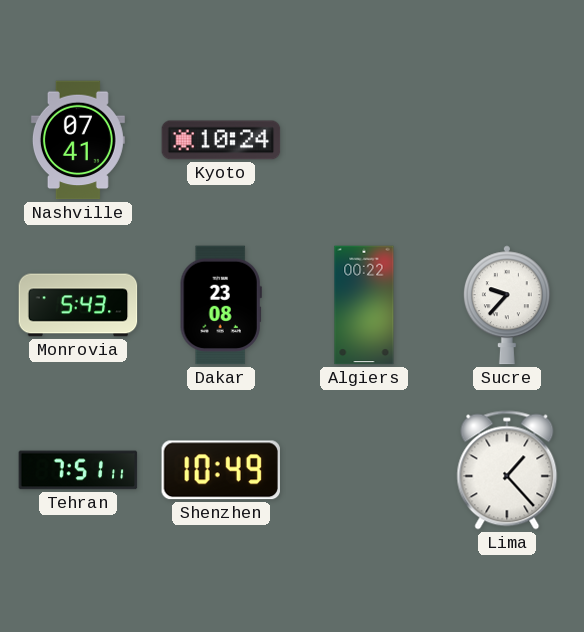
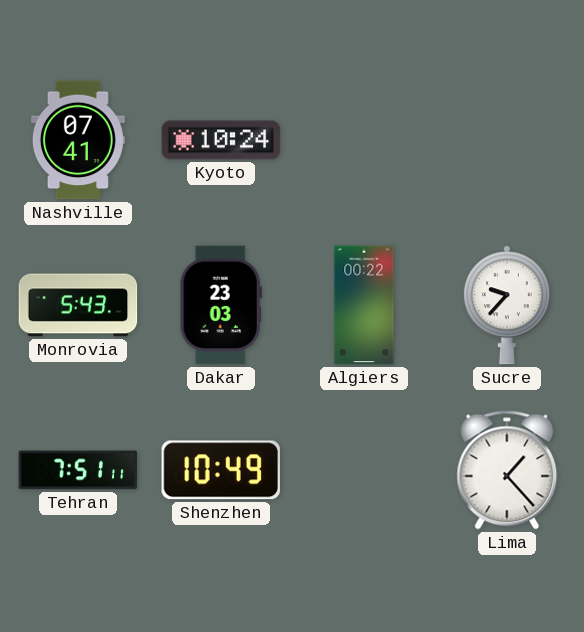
Dakar: 23:08 -> 23:03
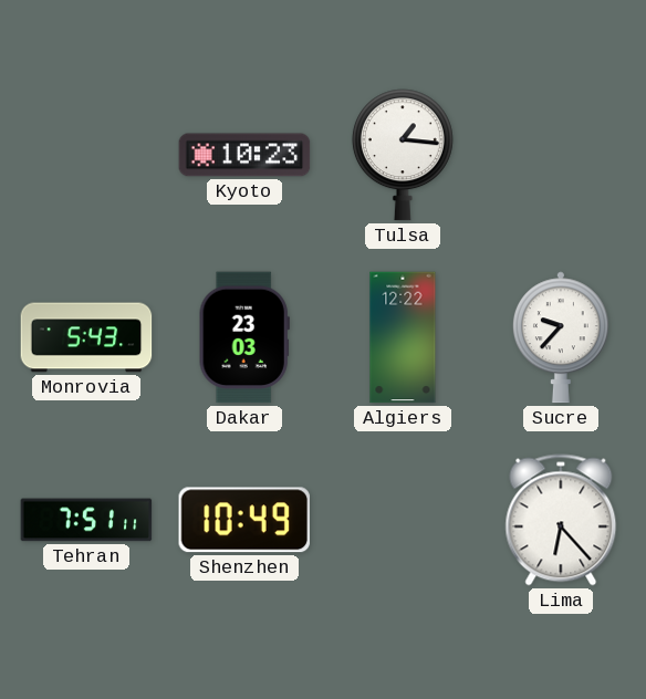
Nashville: 07:41 -> none
Kyoto: 10:24 -> 10:23
Tulsa: none -> 1:16
Algiers: 00:22 -> 12:22
Lima: 1:23 -> 6:23
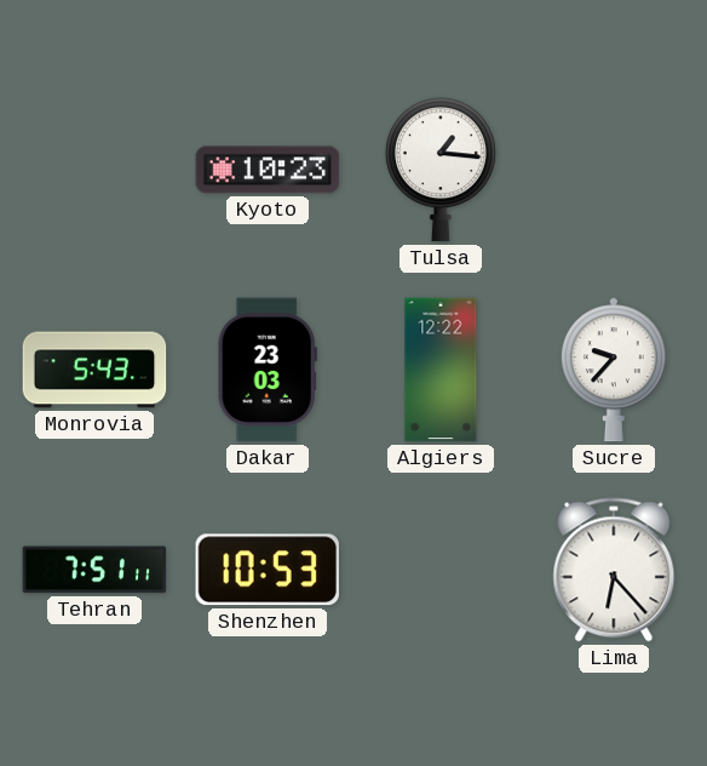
Shenzhen: 10:49 -> 10:53
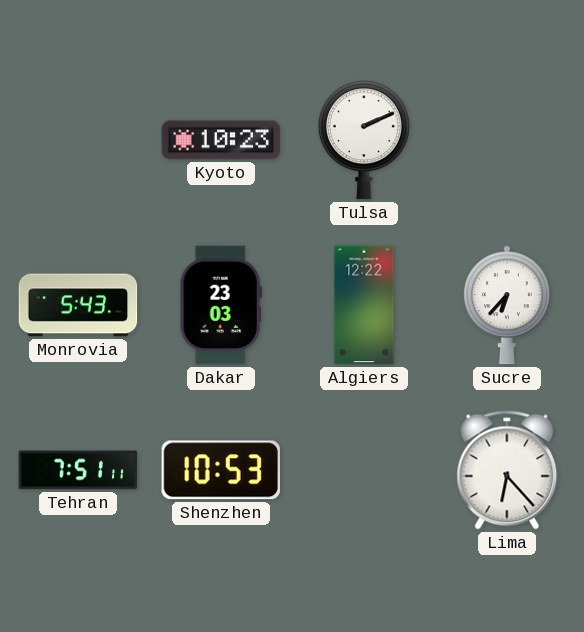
Tulsa: 1:16 -> 2:11
Sucre: 9:37 -> 6:37
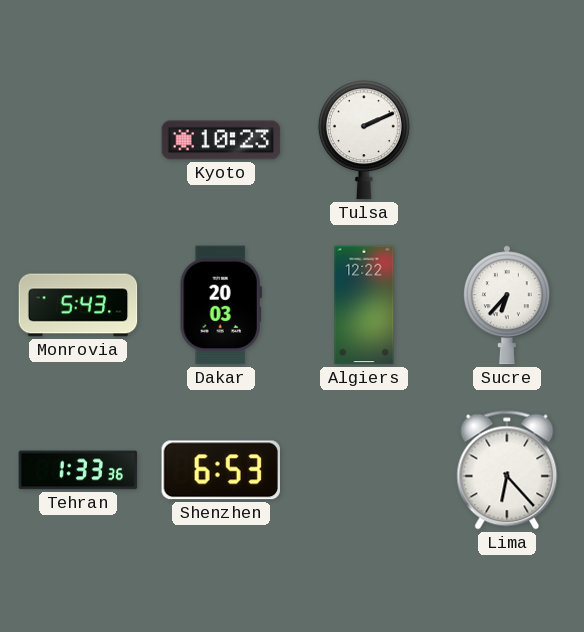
Dakar: 23:03 -> 20:03
Tehran: 7:51 -> 1:33
Shenzhen: 10:53 -> 6:53
